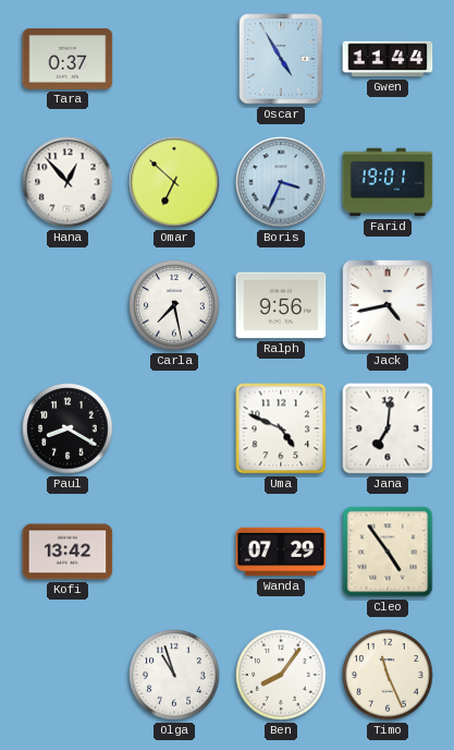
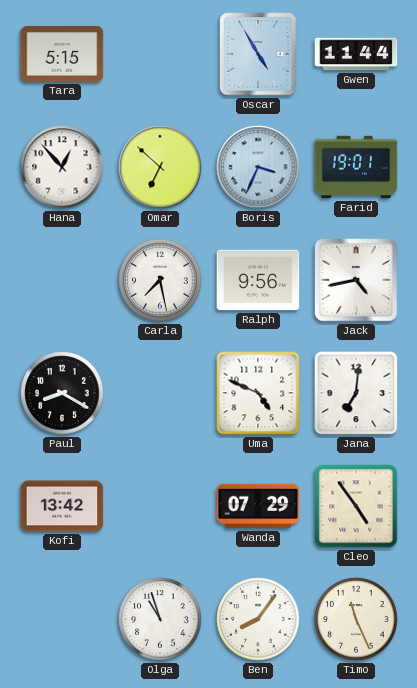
Tara: 0:37 -> 5:15
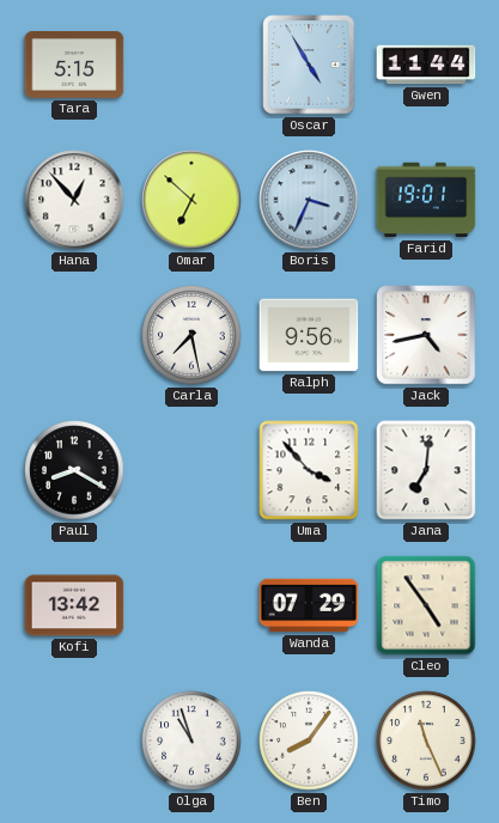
Uma: 4:49 -> 3:53
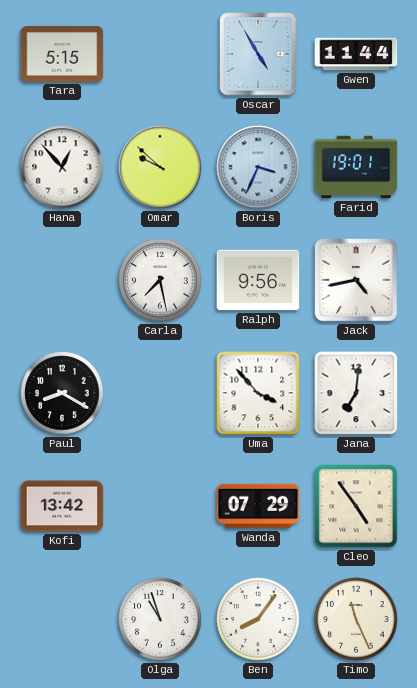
Omar: 6:52 -> 9:52
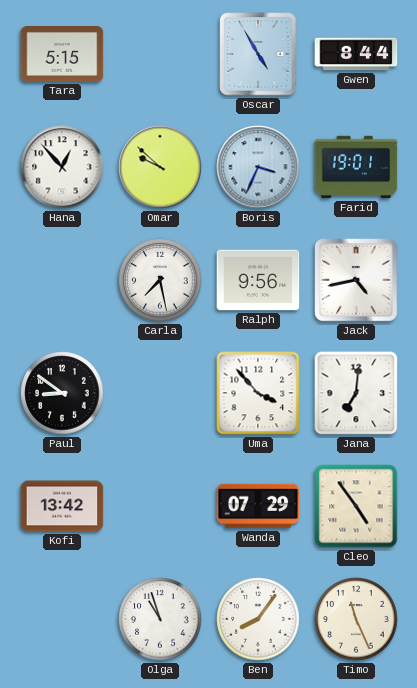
Gwen: 11:44 -> 8:44
Paul: 8:20 -> 8:51
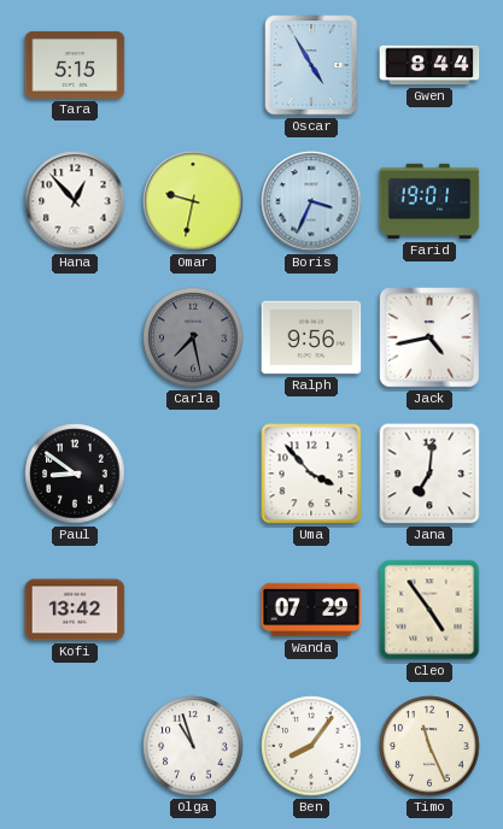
Omar: 9:52 -> 9:32
Carla dial: white -> grey
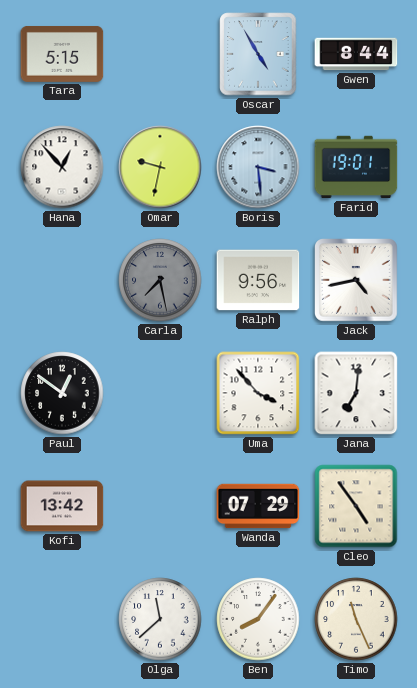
Boris: 3:34 -> 3:29
Paul: 8:51 -> 12:51
Olga: 10:57 -> 11:38
